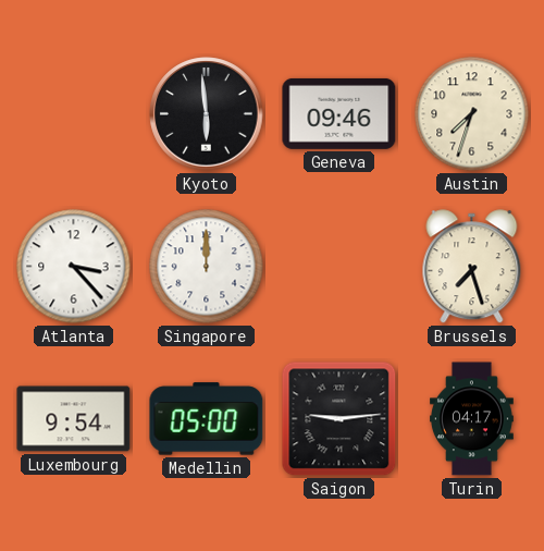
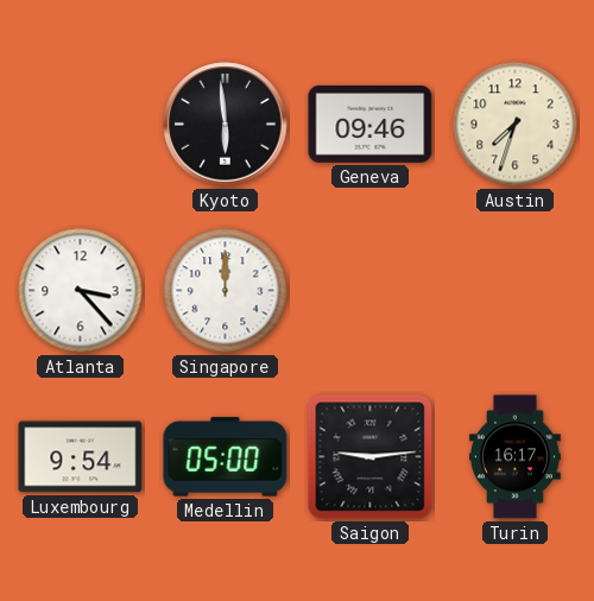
Brussels: 7:27 -> none
Turin: 04:17 -> 16:17
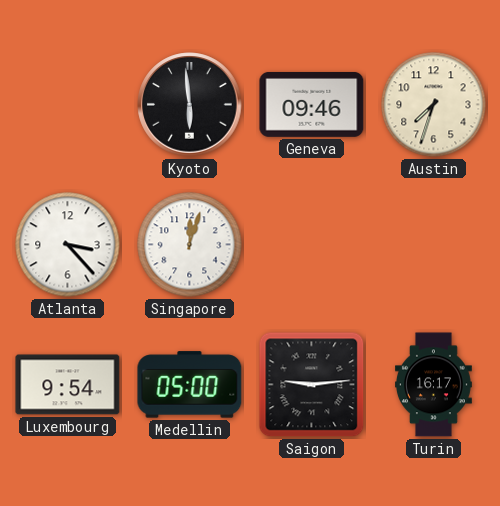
Singapore: 12:00 -> 12:03
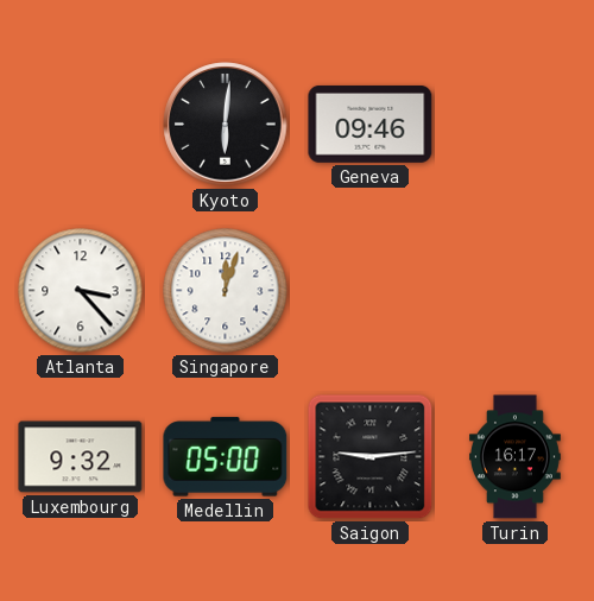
Kyoto: 5:59 -> 6:01
Austin: 7:33 -> none
Luxembourg: 9:54 -> 9:32
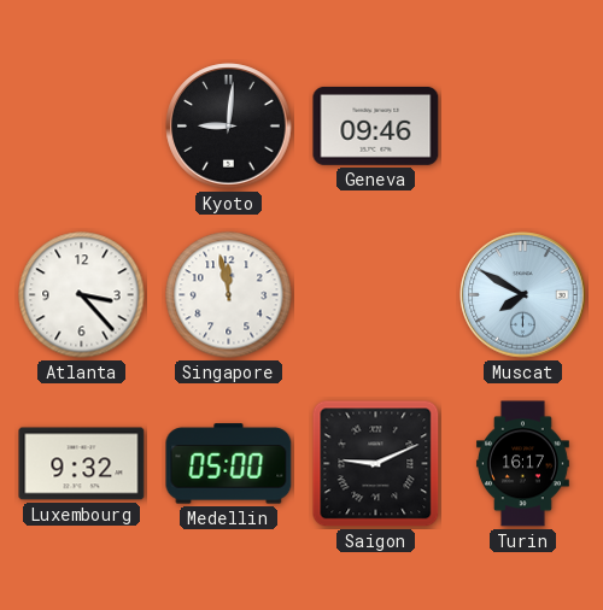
Kyoto: 6:01 -> 9:01
Singapore: 12:03 -> 11:58
Muscat: none -> 7:50
Saigon: 9:14 -> 9:11
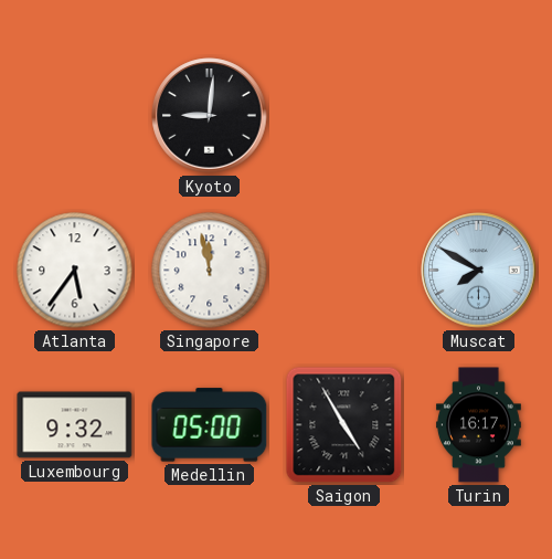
Geneva: 09:46 -> none
Atlanta: 3:23 -> 5:36
Saigon: 9:11 -> 4:55
